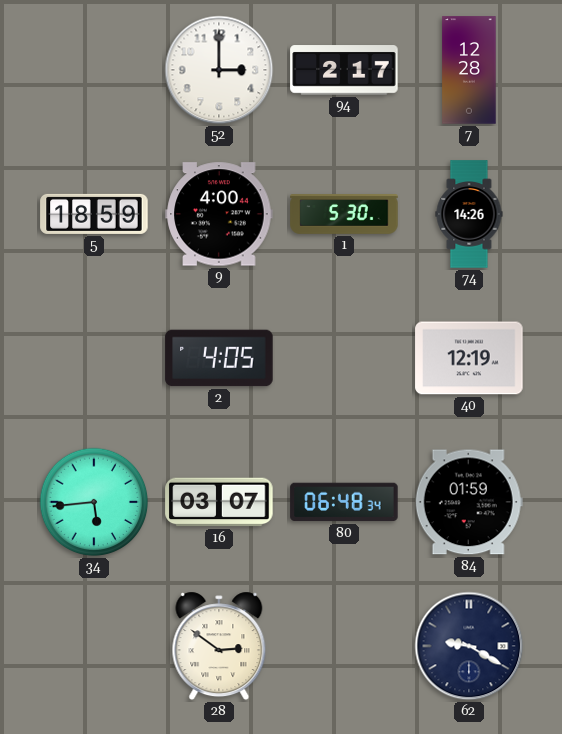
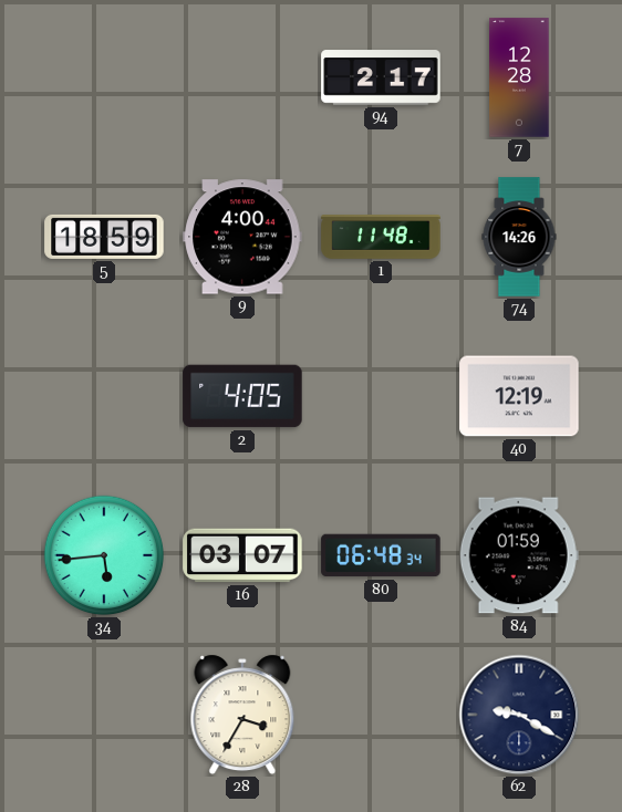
52: 3:00 -> none
1: 5:30 -> 11:48
28: 2:51 -> 3:35
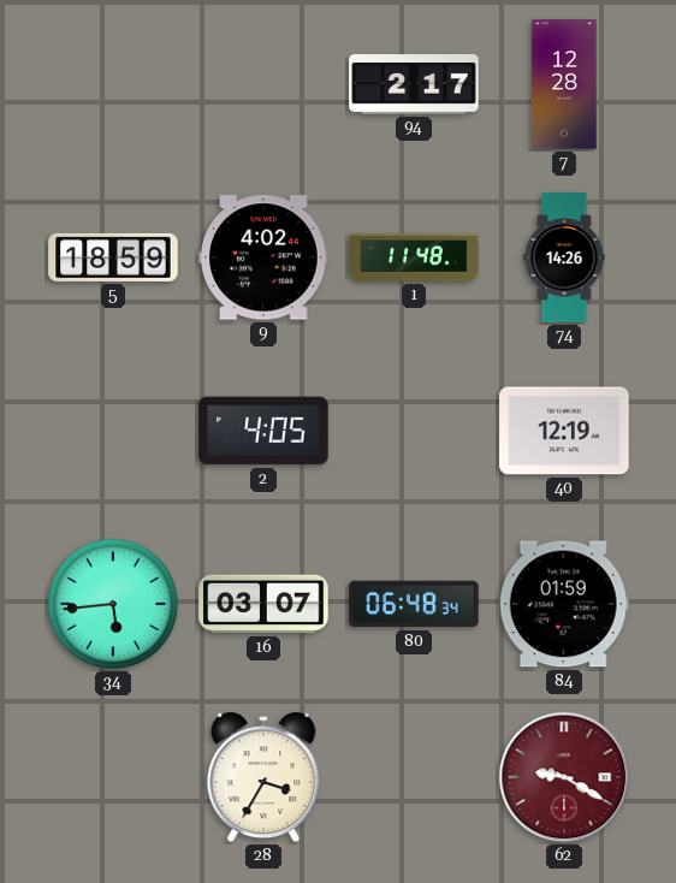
9: 4:00 -> 4:02
62 dial: navy -> burgundy
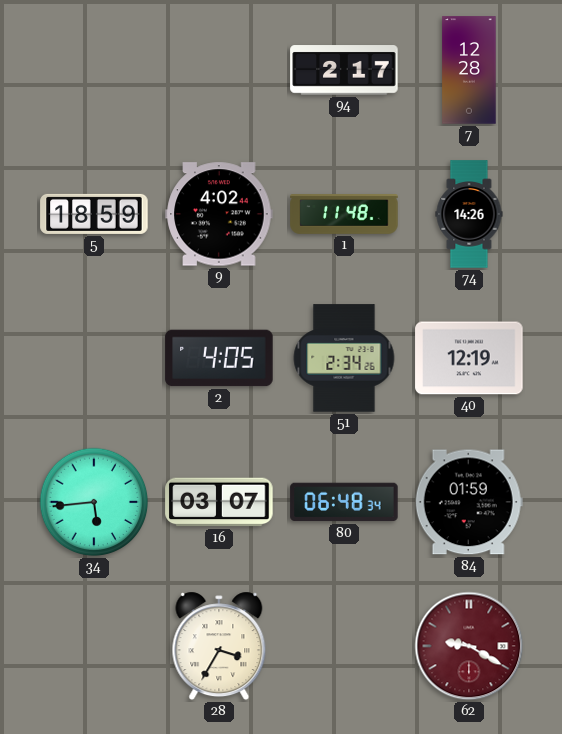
51: none -> 2:34
